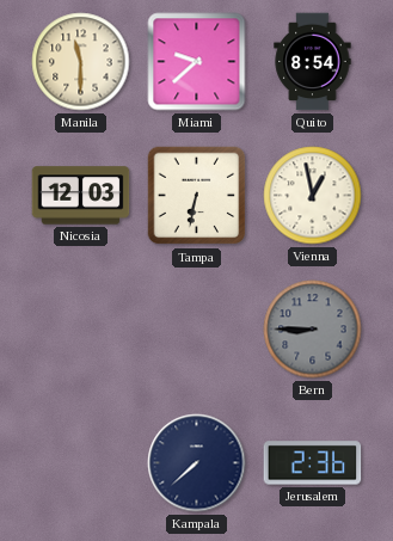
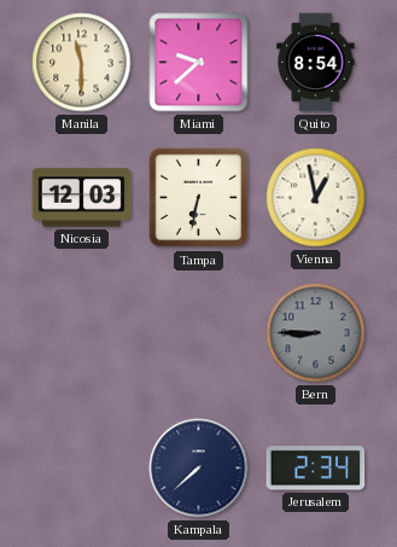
Jerusalem: 2:36 -> 2:34
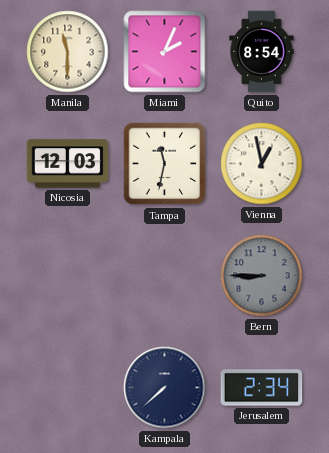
Miami: 9:38 -> 2:04
Tampa: 6:32 -> 11:32
